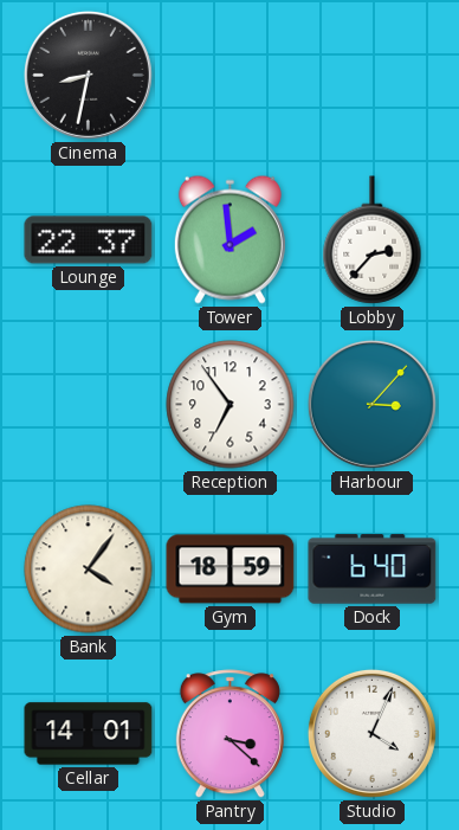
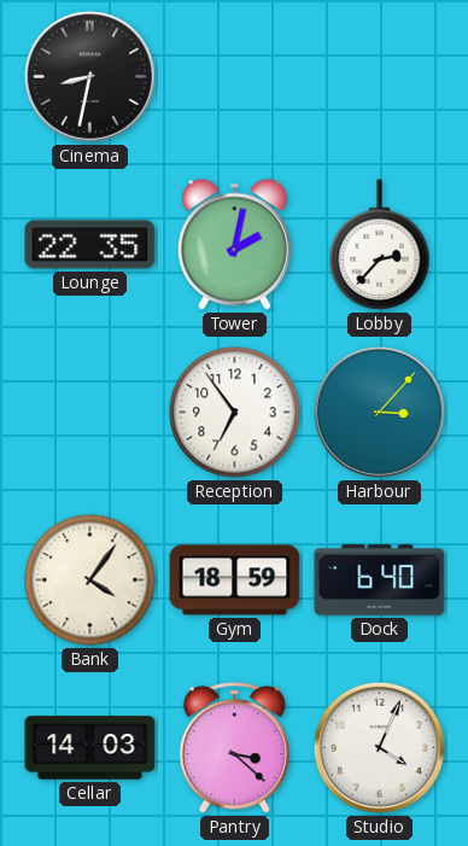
Lounge: 22:37 -> 22:35
Tower: 1:59 -> 2:02
Cellar: 14:01 -> 14:03
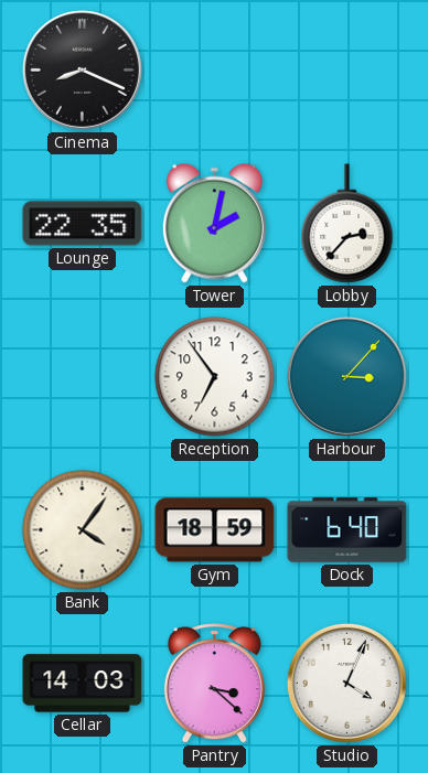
Cinema: 8:32 -> 8:19
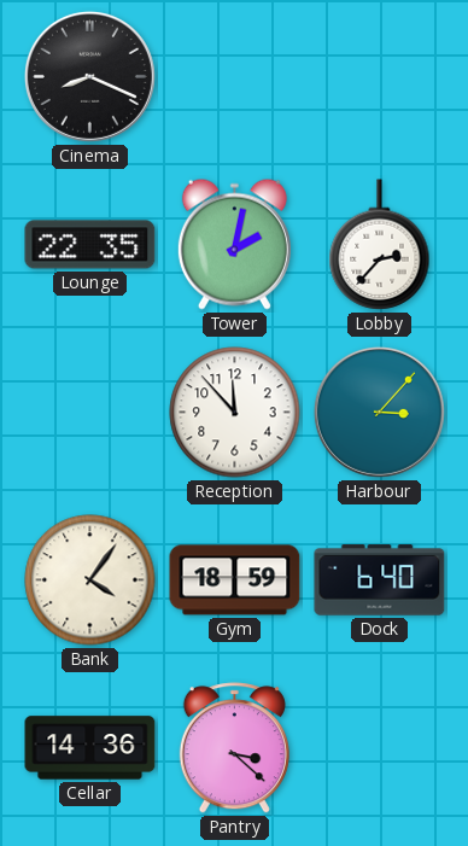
Reception: 6:54 -> 11:53
Cellar: 14:03 -> 14:36
Studio: 4:04 -> none
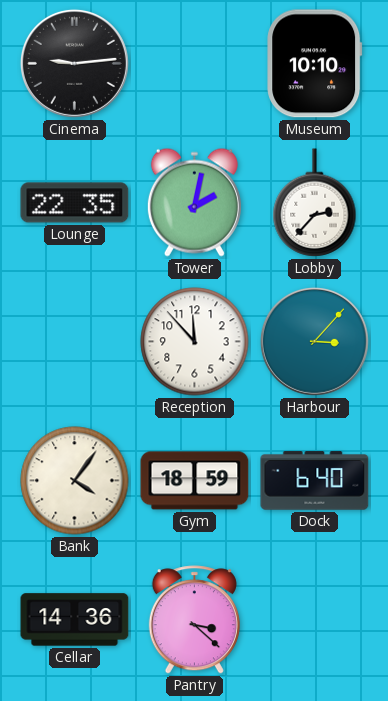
Cinema: 8:19 -> 9:14
Museum: none -> 10:10
